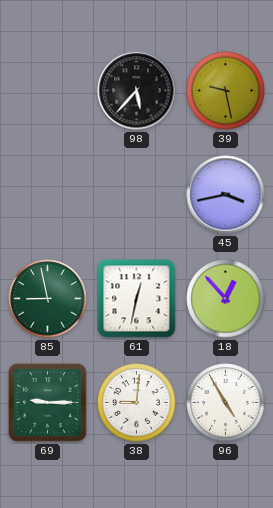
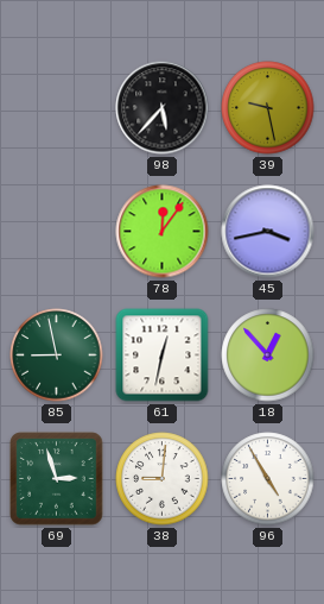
78: none -> 12:06
69: 9:15 -> 2:57
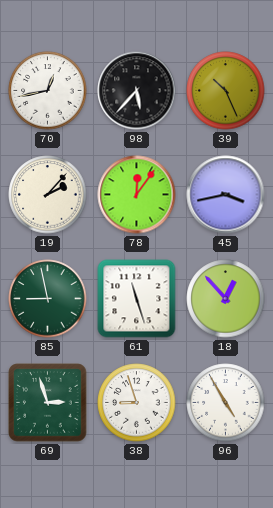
70: none -> 12:43
39: 9:28 -> 10:26
19: none -> 2:07
61: 12:32 -> 11:27
38: 9:01 -> 8:57
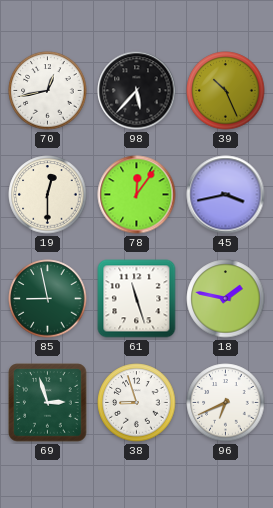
19: 2:07 -> 12:30
18: 12:53 -> 1:47
96: 4:55 -> 6:41
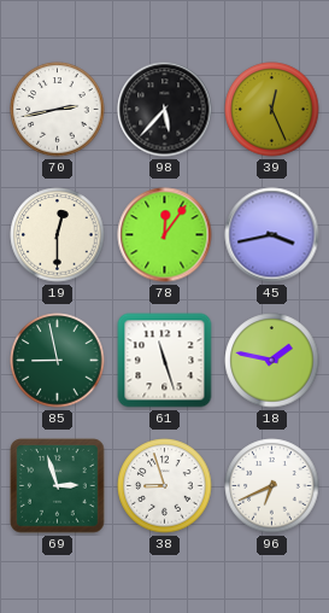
70: 12:43 -> 2:43
39: 10:26 -> 12:26
